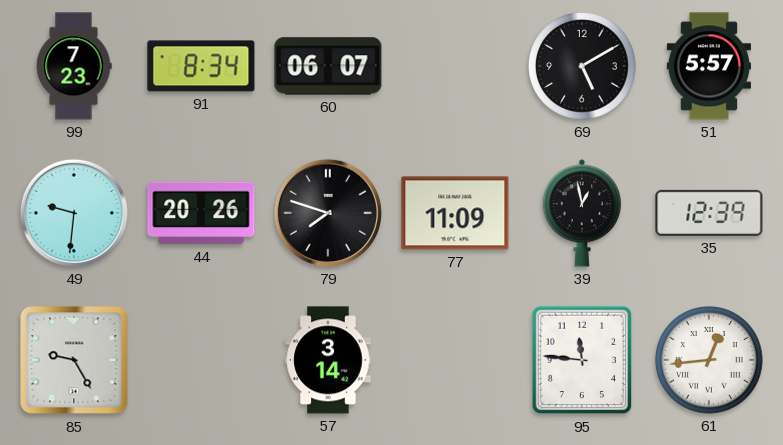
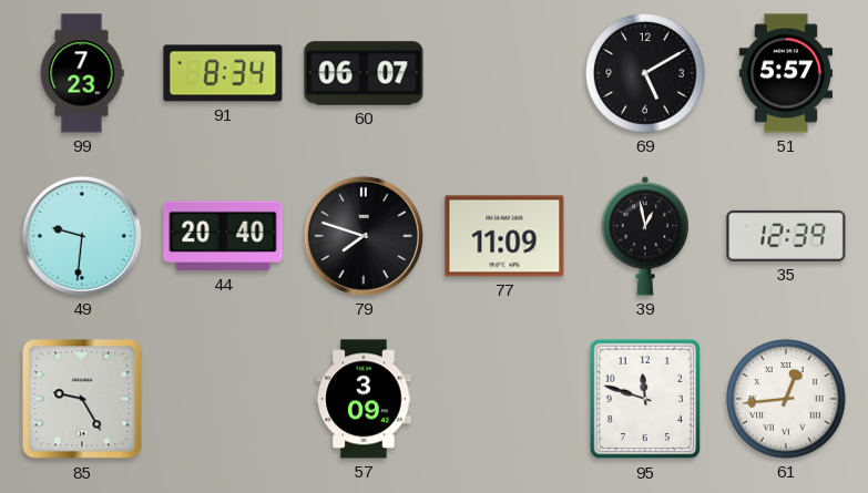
44: 20:26 -> 20:40
57: 3:14 -> 3:09
95: 11:46 -> 11:48
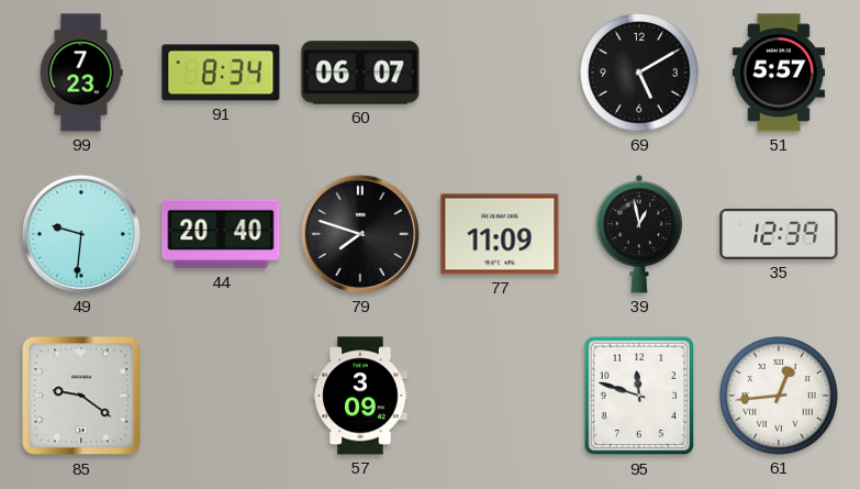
85: 9:25 -> 9:21
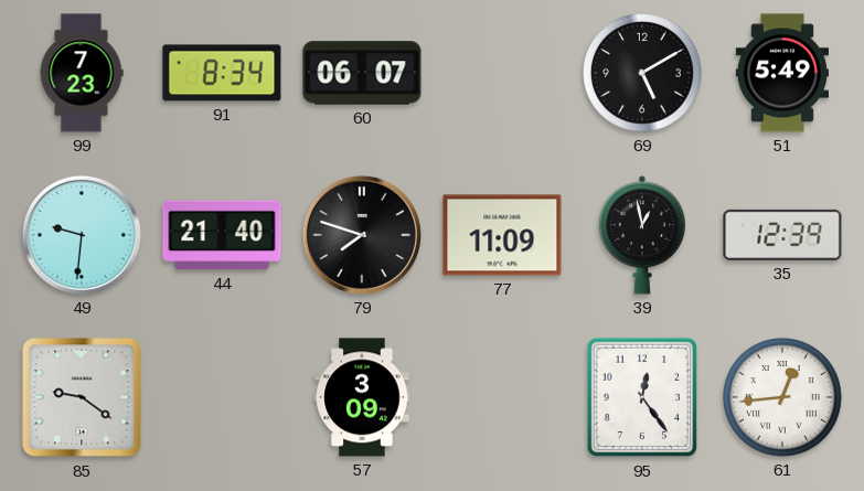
51: 5:57 -> 5:49
44: 20:40 -> 21:40
95: 11:48 -> 12:24
